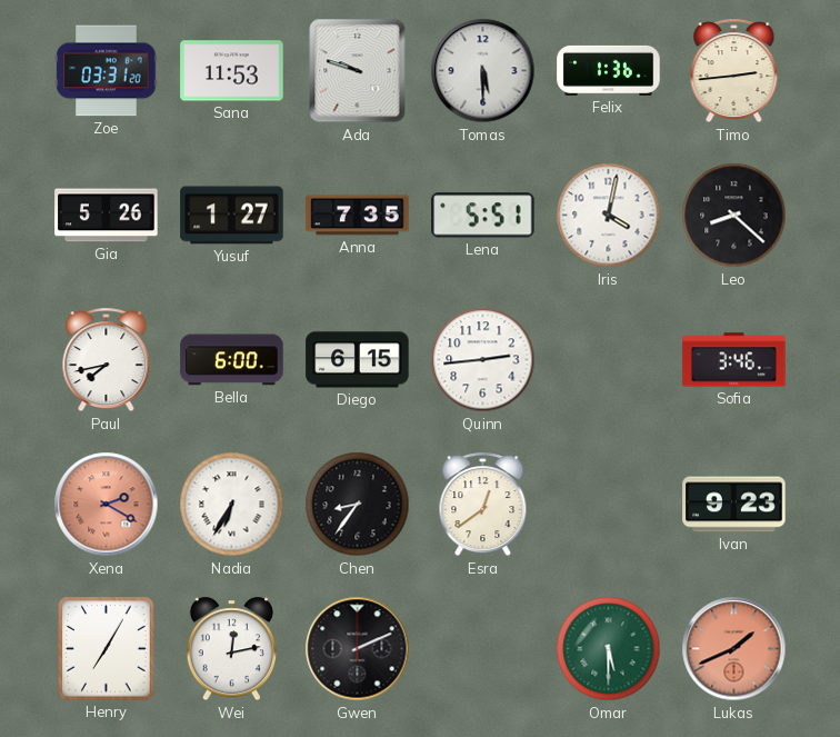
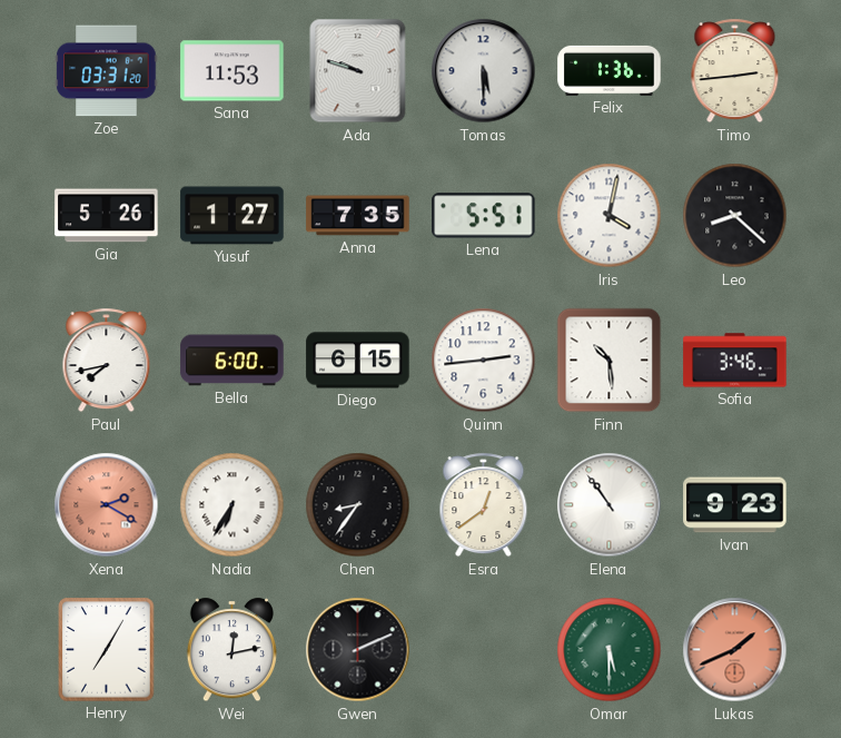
Finn: none -> 10:29
Elena: none -> 10:54
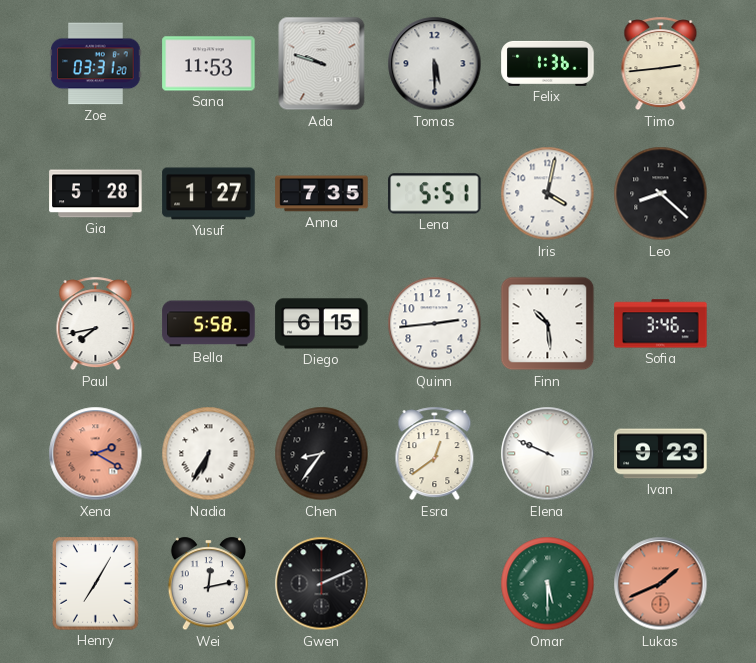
Gia: 5:26 -> 5:28
Bella: 6:00 -> 5:58
Elena: 10:54 -> 9:49
